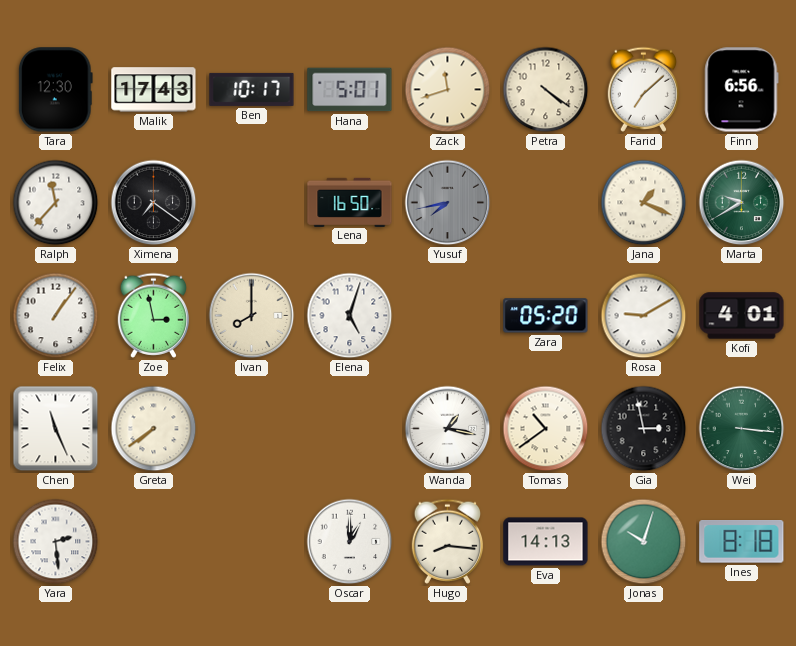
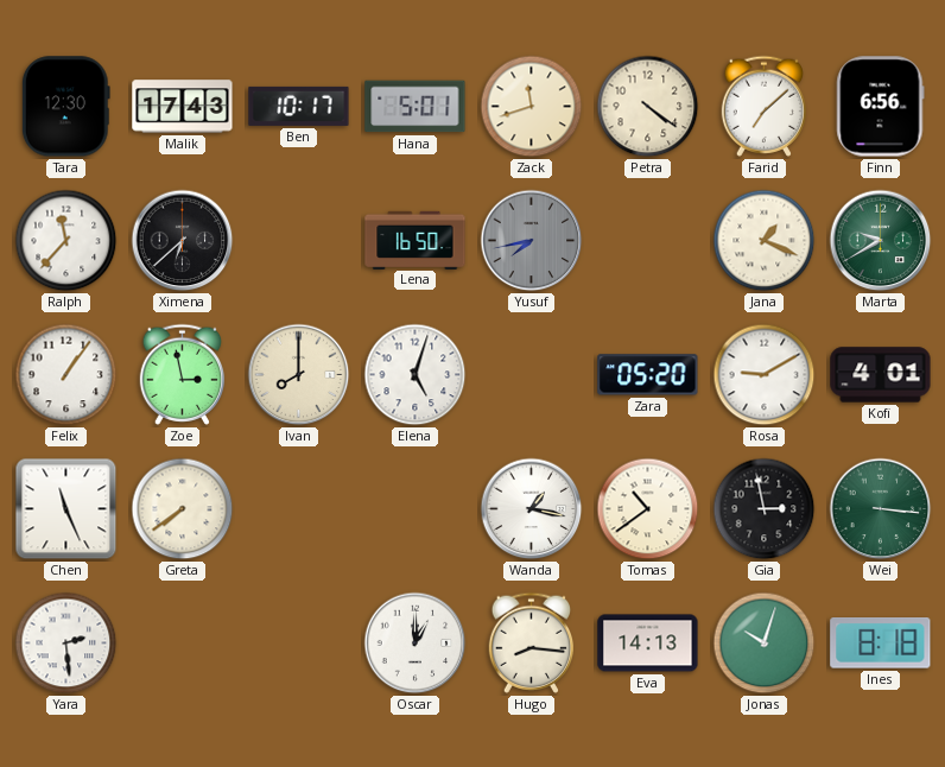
Ximena: 7:21 -> 6:38
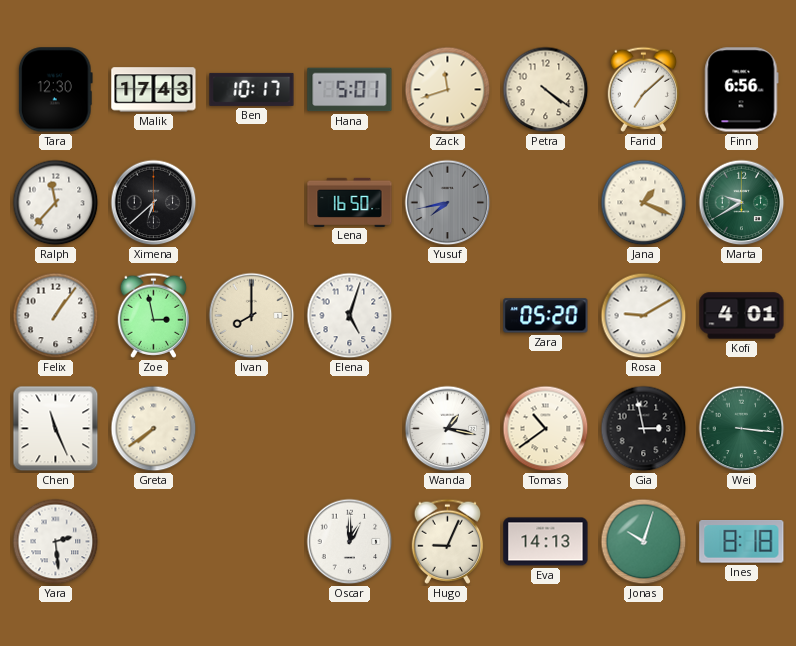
Hugo: 8:16 -> 9:04
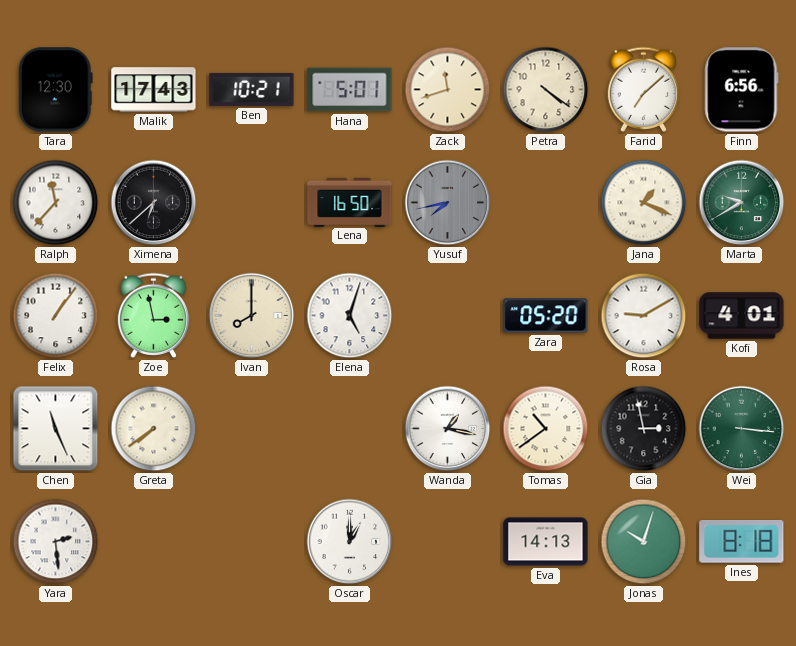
Ben: 10:17 -> 10:21
Hugo: 9:04 -> none
